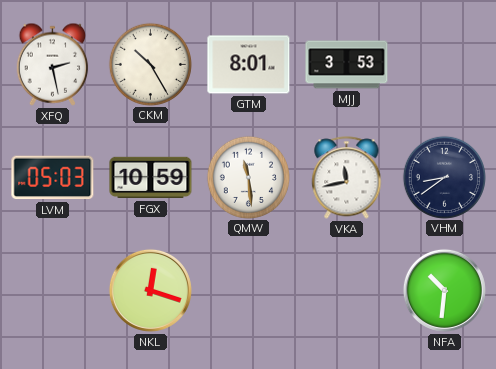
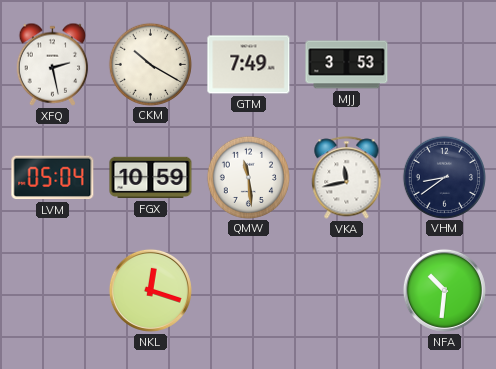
CKM: 10:25 -> 10:20
GTM: 8:01 -> 7:49
LVM: 05:03 -> 05:04
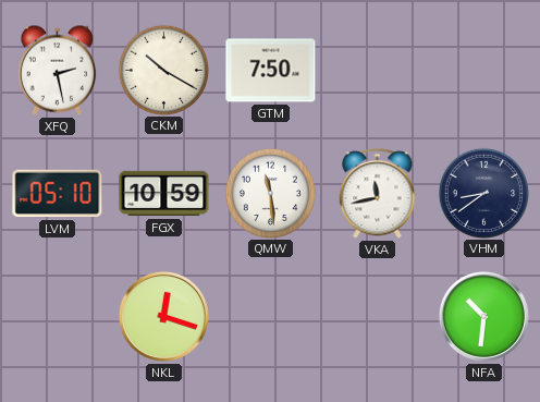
GTM: 7:49 -> 7:50
MJJ: 3:53 -> none
LVM: 05:04 -> 05:10
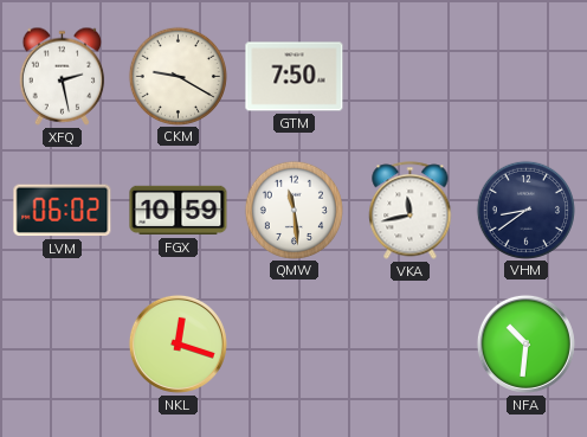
CKM: 10:20 -> 9:20
LVM: 05:10 -> 06:02
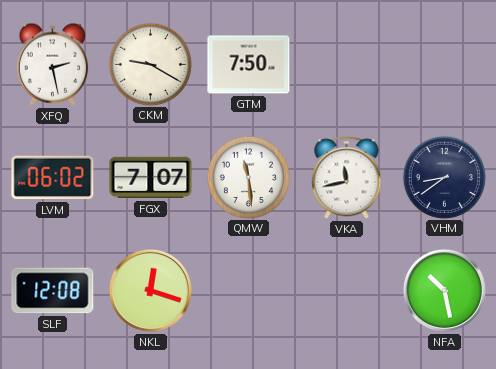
FGX: 10:59 -> 7:07
SLF: none -> 12:08
NFA: 10:31 -> 10:28
